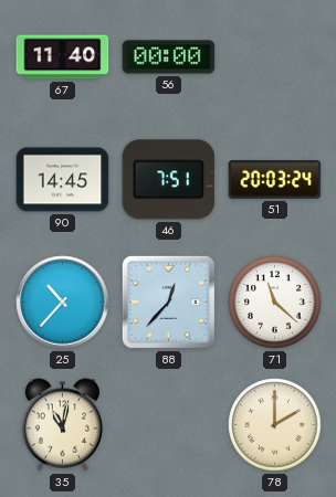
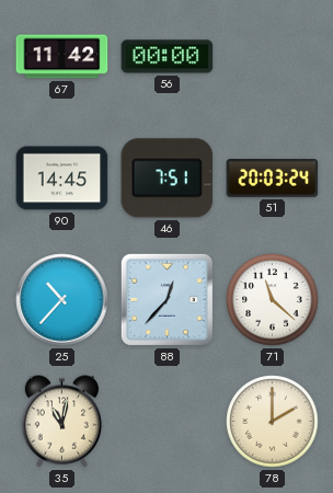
67: 11:40 -> 11:42
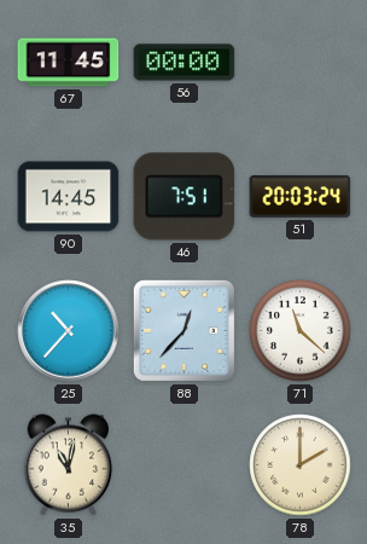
67: 11:42 -> 11:45
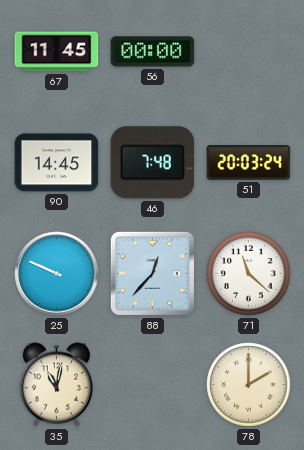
46: 7:51 -> 7:48
25: 10:37 -> 9:49
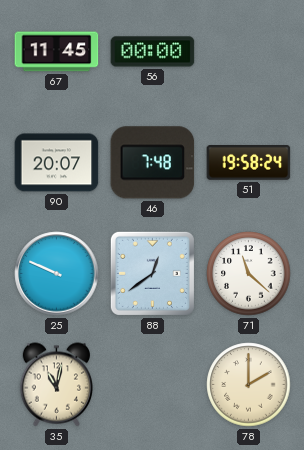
90: 14:45 -> 20:07
51: 20:03 -> 19:58
88: 12:37 -> 12:39
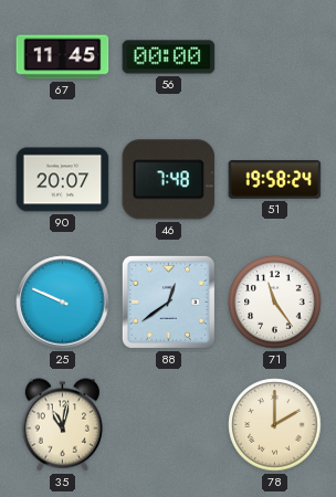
71: 11:22 -> 11:24
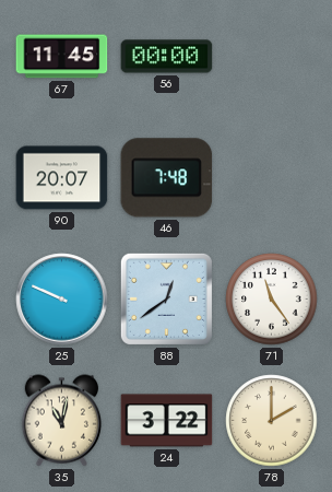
51: 19:58 -> none
24: none -> 3:22
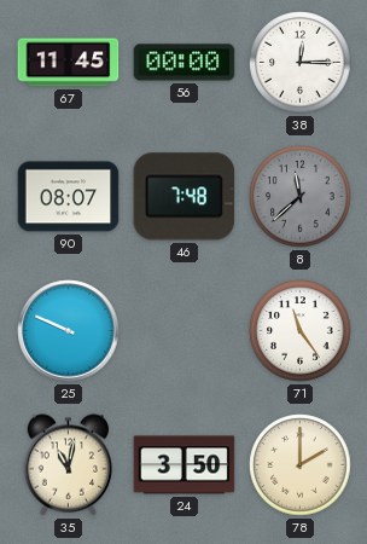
38: none -> 12:15
90: 20:07 -> 08:07
8: none -> 11:38
88: 12:39 -> none
24: 3:22 -> 3:50
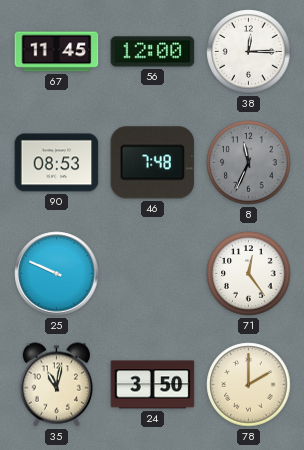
56: 00:00 -> 12:00
90: 08:07 -> 08:53
8: 11:38 -> 11:34
71: 11:24 -> 12:24
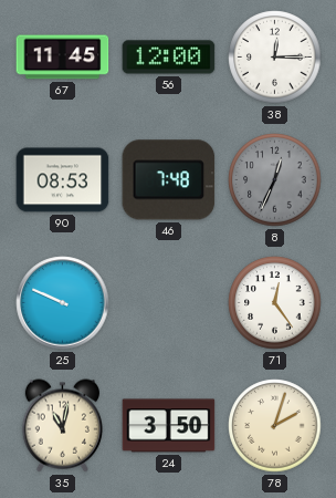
8: 11:34 -> 12:34
78: 2:00 -> 2:03
